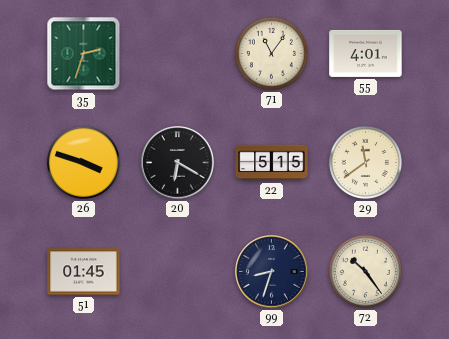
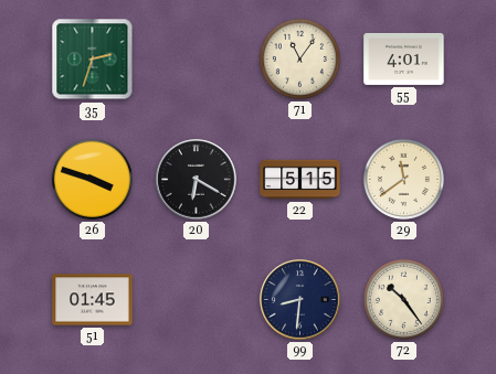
99: 8:33 -> 8:31
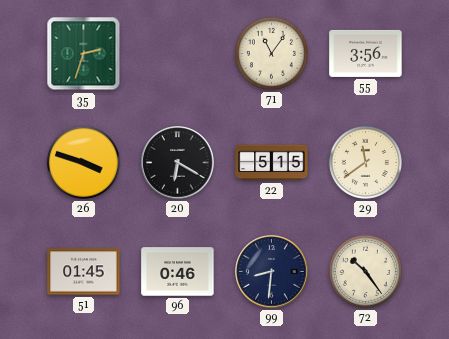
55: 4:01 -> 3:56
96: none -> 0:46
